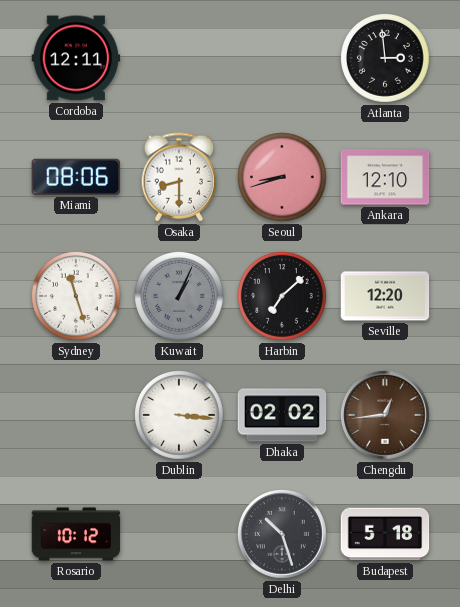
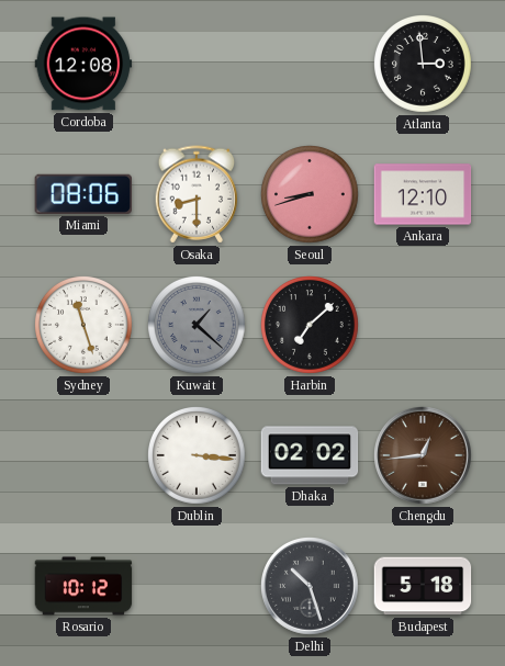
Cordoba: 12:11 -> 12:08
Kuwait: 1:04 -> 1:22
Seville: 12:20 -> none
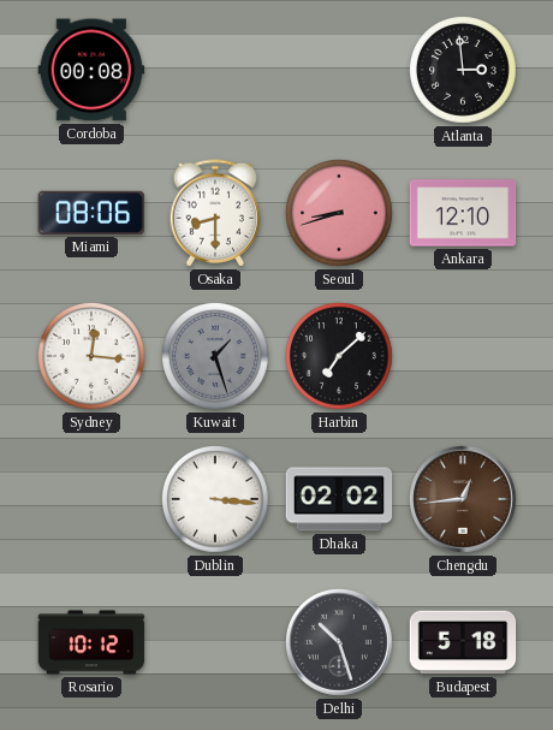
Cordoba: 12:08 -> 00:08
Sydney: 11:27 -> 12:16
Kuwait: 1:22 -> 1:27
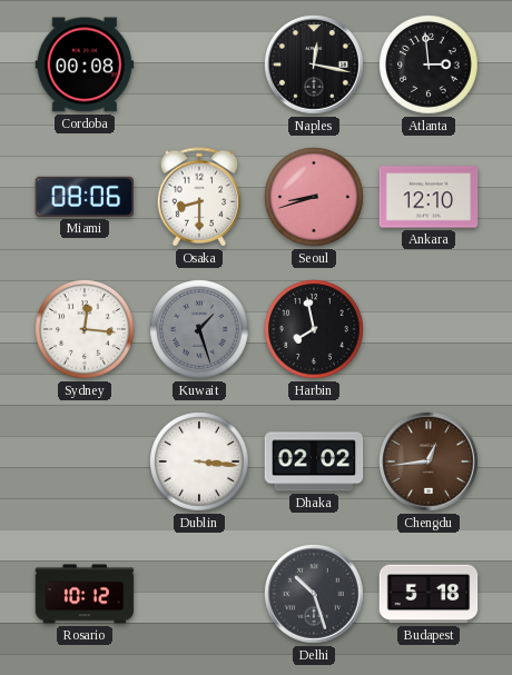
Naples: none -> 12:17
Harbin: 7:08 -> 7:58
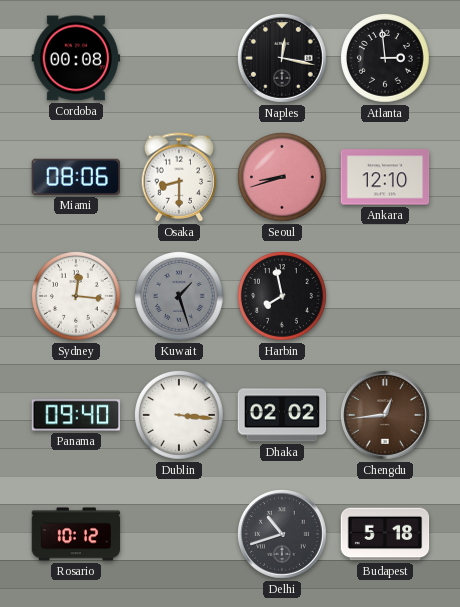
Panama: none -> 09:40
Delhi: 10:27 -> 10:42
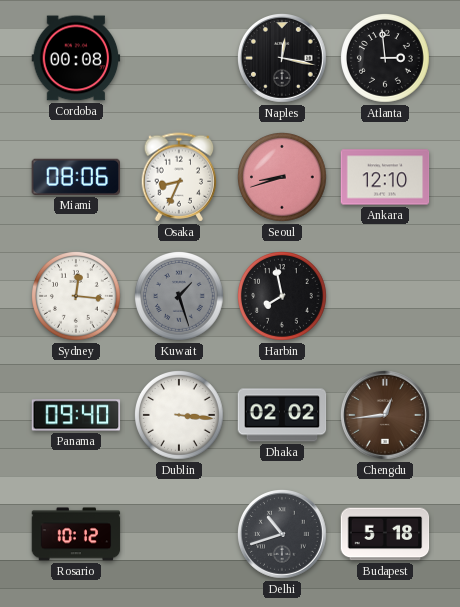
Osaka: 8:30 -> 8:34
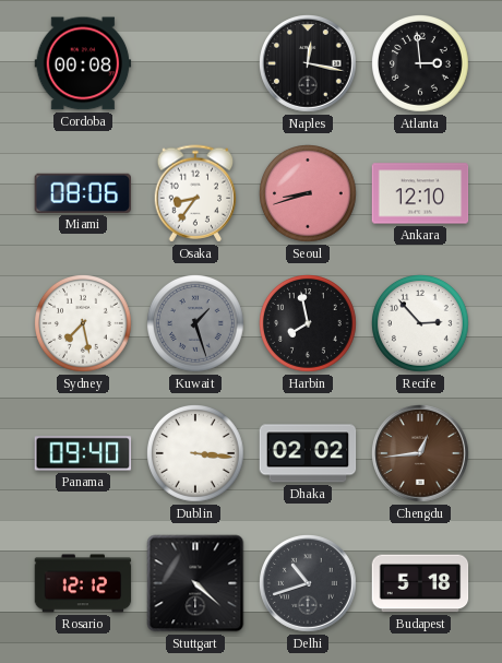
Osaka: 8:34 -> 8:36
Sydney: 12:16 -> 7:28
Recife: none -> 2:53
Rosario: 10:12 -> 12:12
Stuttgart: none -> 4:22
